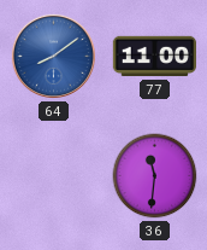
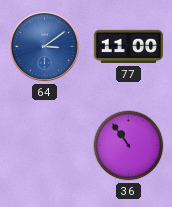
64: 8:09 -> 3:09
36: 11:31 -> 10:54
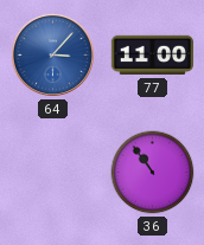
64: 3:09 -> 3:07
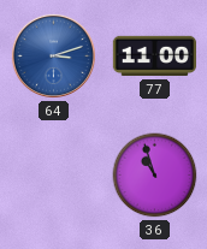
64: 3:07 -> 3:12
36: 10:54 -> 10:57
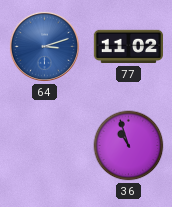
77: 11:00 -> 11:02
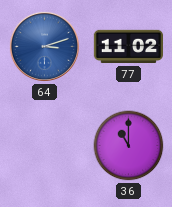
36: 10:57 -> 11:00
